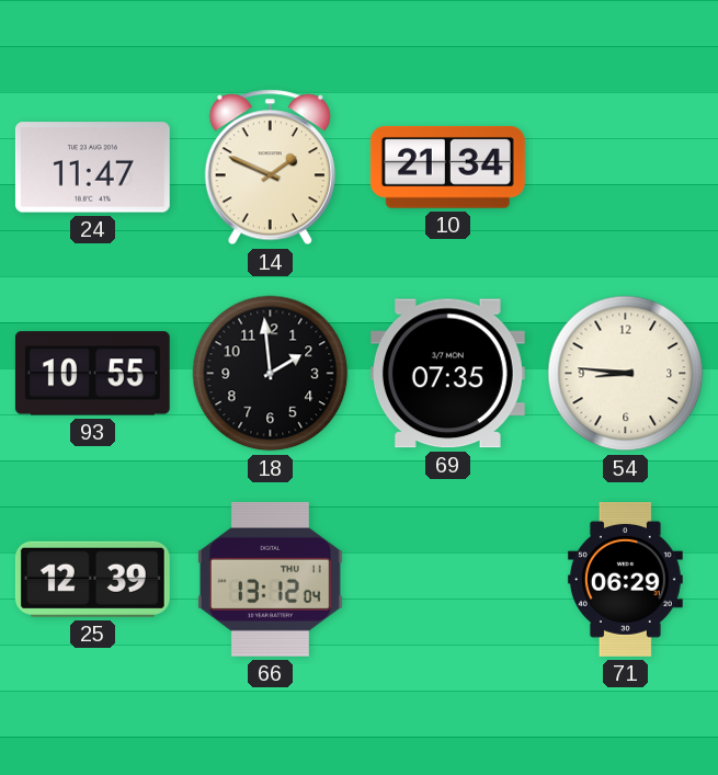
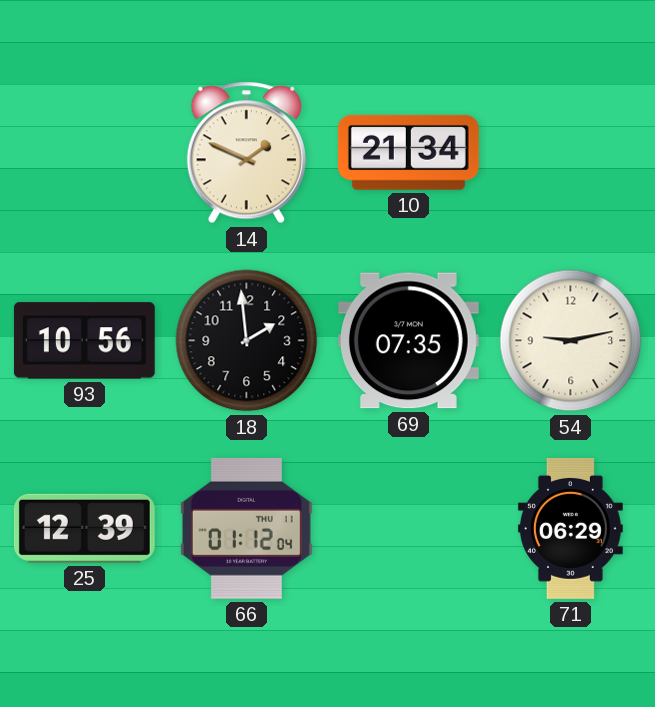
24: 11:47 -> none
93: 10:55 -> 10:56
54: 8:46 -> 9:13
66: 13:12 -> 01:12
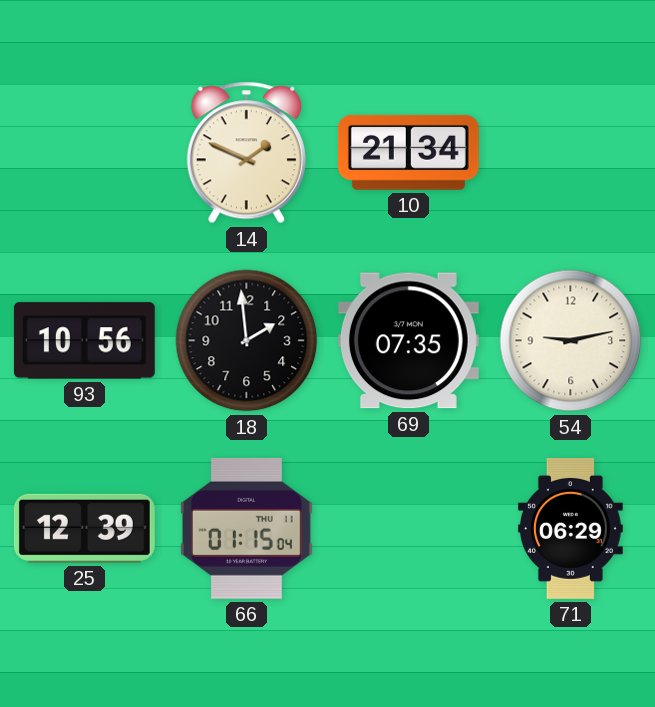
66: 01:12 -> 01:15
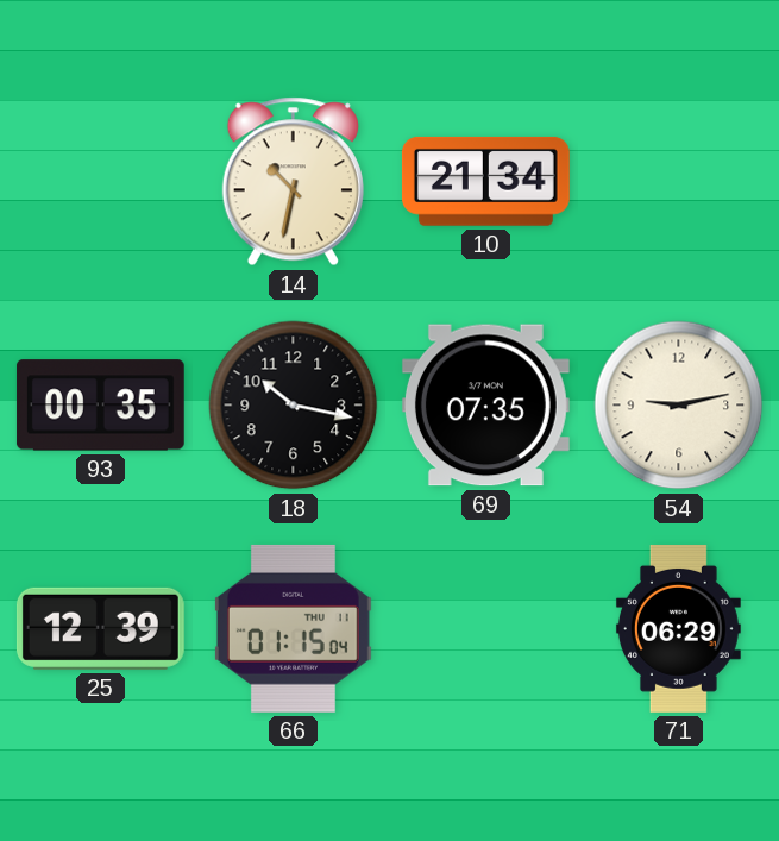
14: 1:49 -> 10:32
93: 10:56 -> 00:35
18: 1:59 -> 10:17
